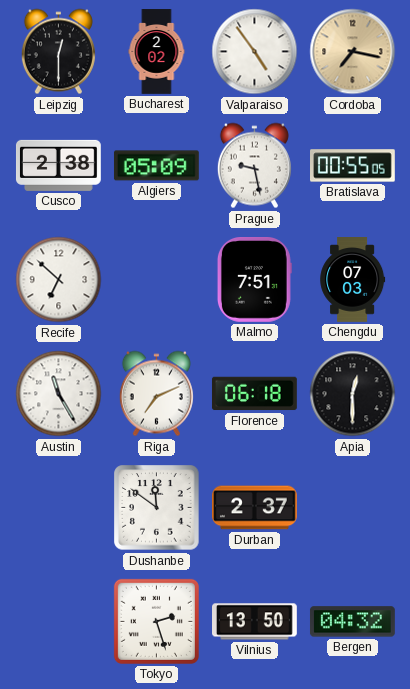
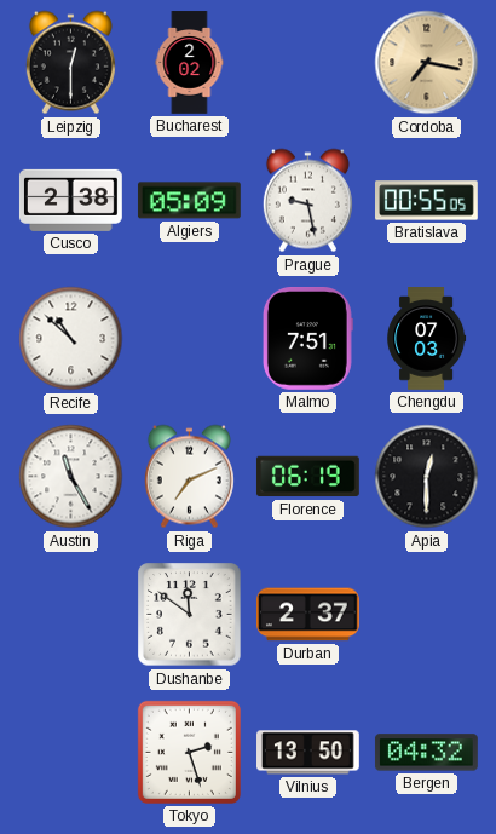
Valparaiso: 4:54 -> none
Recife: 6:52 -> 10:52
Florence: 06:18 -> 06:19
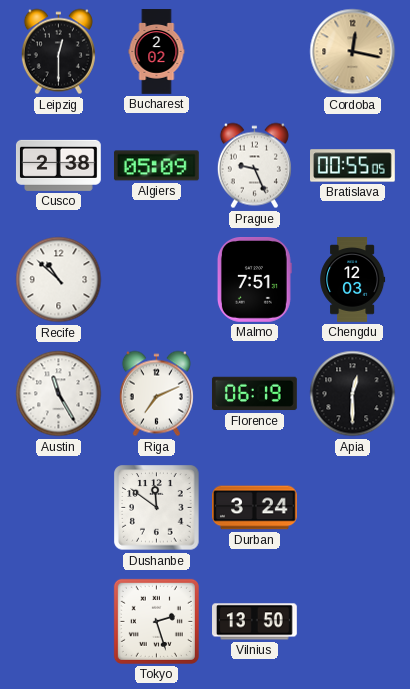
Cordoba: 7:17 -> 12:17
Prague: 9:28 -> 9:26
Chengdu: 07:03 -> 12:03
Durban: 2:37 -> 3:24
Bergen: 04:32 -> none
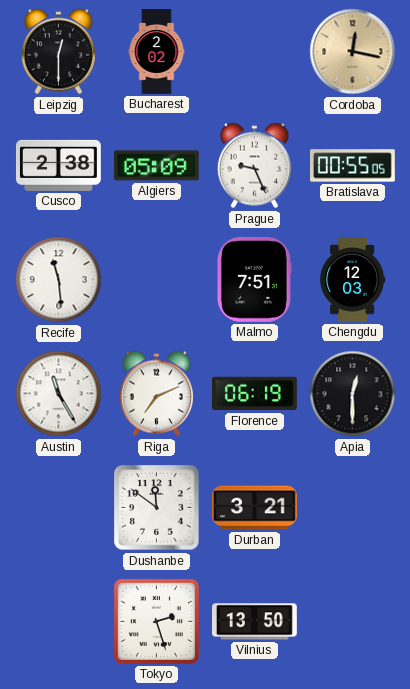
Recife: 10:52 -> 11:29
Durban: 3:24 -> 3:21
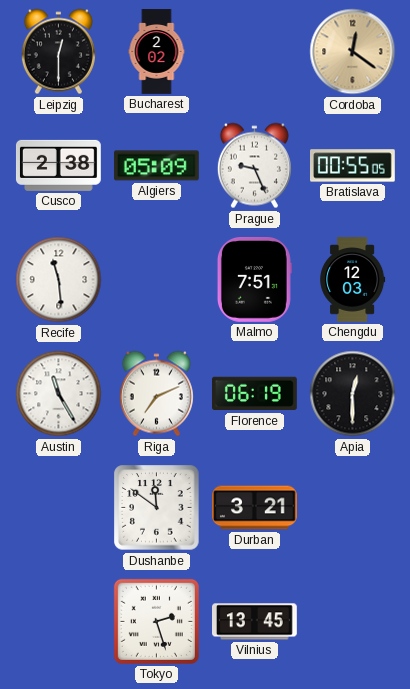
Cordoba: 12:17 -> 12:21
Vilnius: 13:50 -> 13:45
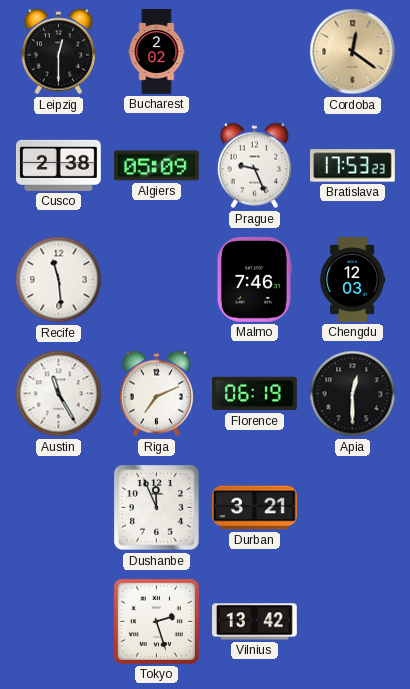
Bratislava: 00:55 -> 17:53
Malmo: 7:51 -> 7:46
Dushanbe: 11:51 -> 11:56
Vilnius: 13:45 -> 13:42
